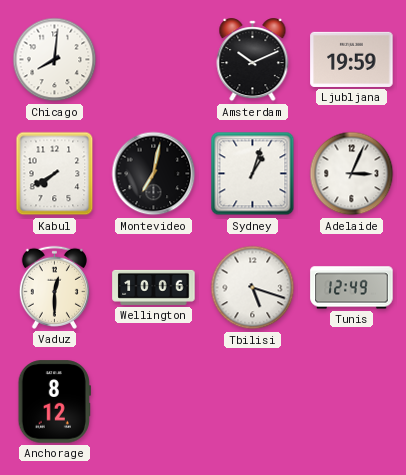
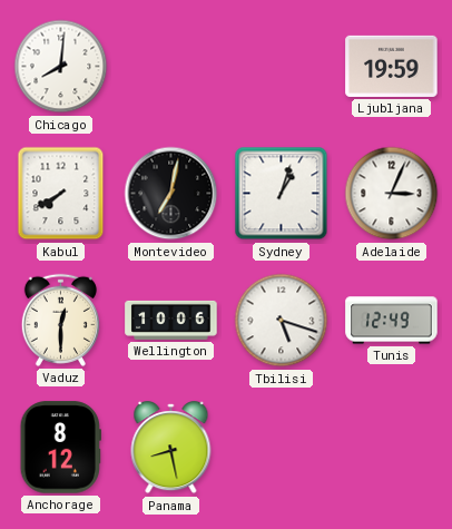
Amsterdam: 10:11 -> none
Panama: none -> 8:28
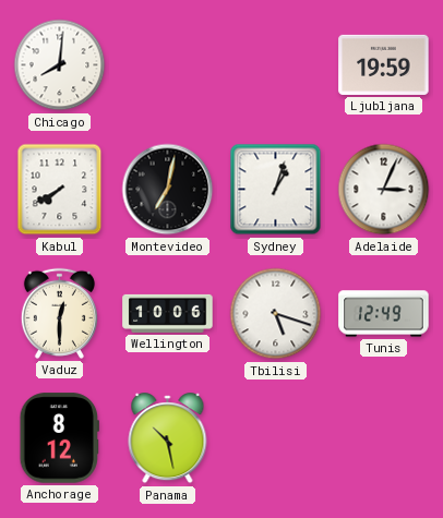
Panama: 8:28 -> 10:28
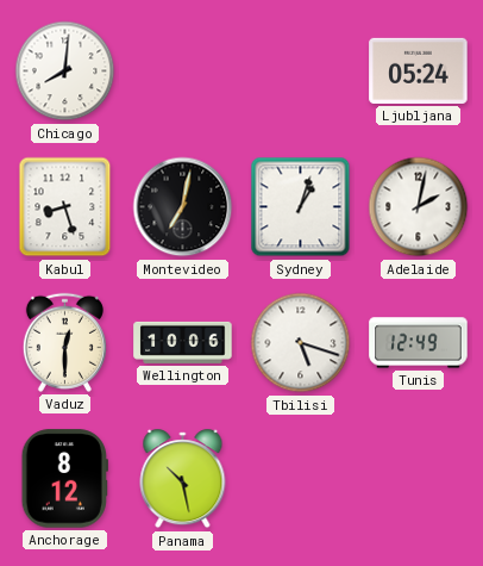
Ljubljana: 19:59 -> 05:24
Kabul: 7:40 -> 8:27
Adelaide: 3:04 -> 2:02
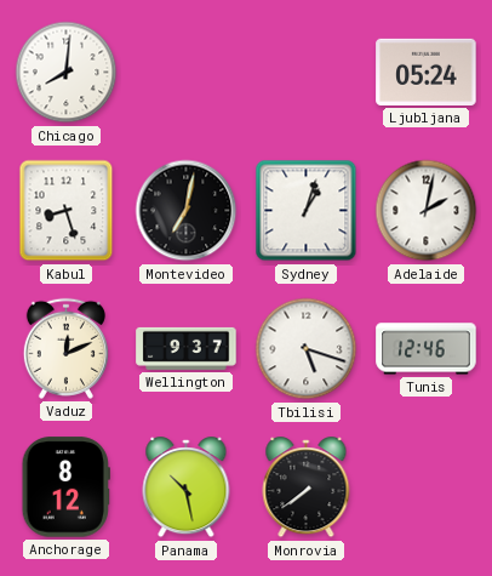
Vaduz: 12:30 -> 12:11
Wellington: 10:06 -> 9:37
Tunis: 12:49 -> 12:46
Monrovia: none -> 7:39
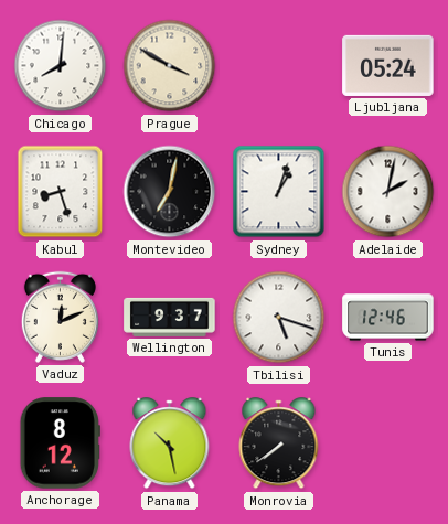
Prague: none -> 3:50
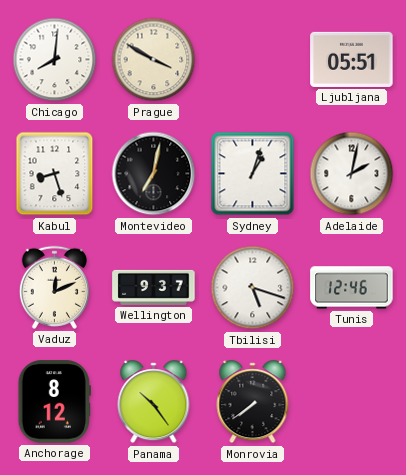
Ljubljana: 05:24 -> 05:51
Panama: 10:28 -> 10:24
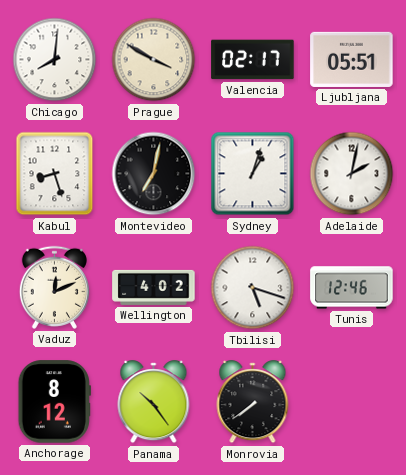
Valencia: none -> 02:17
Wellington: 9:37 -> 4:02
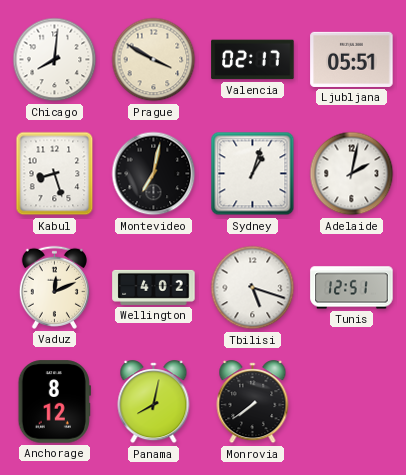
Tunis: 12:46 -> 12:51
Panama: 10:24 -> 8:02
